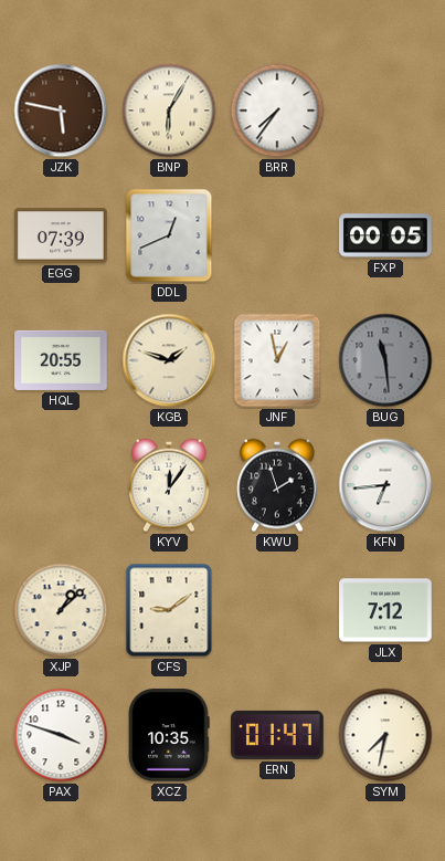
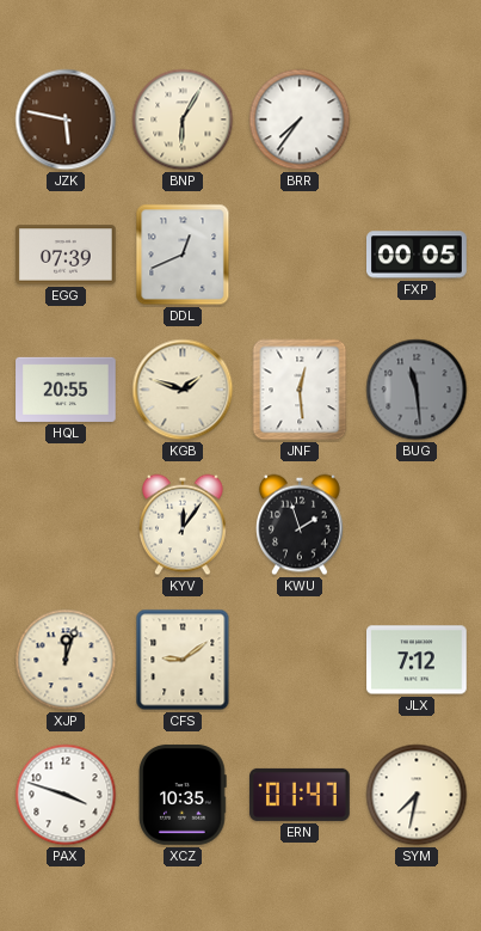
JNF: 12:58 -> 12:29
KFN: 6:44 -> none
XJP: 1:08 -> 12:03
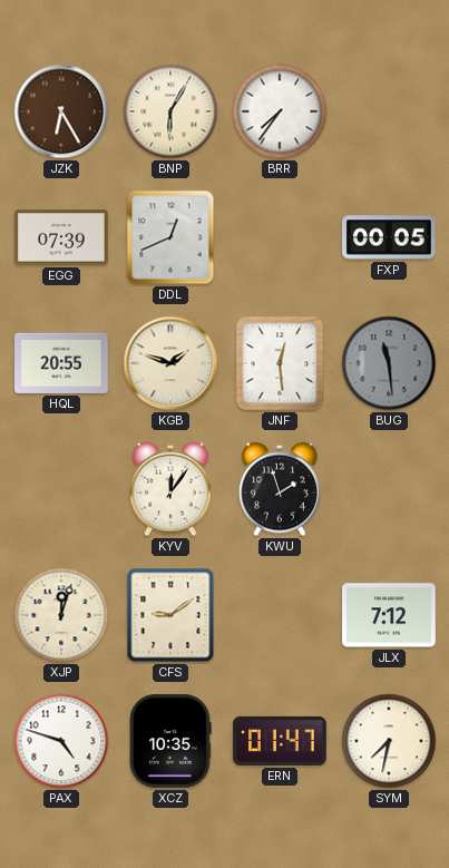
JZK: 5:47 -> 6:25
PAX: 3:48 -> 4:48
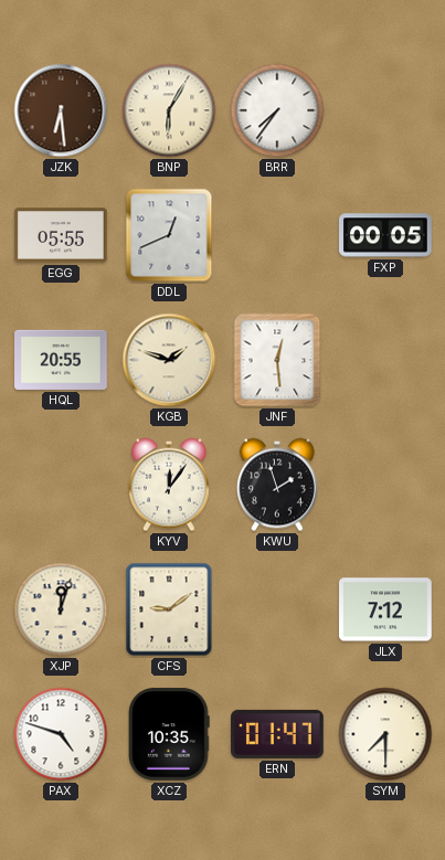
JZK: 6:25 -> 6:29
EGG: 07:39 -> 05:55
BUG: 11:29 -> none
SYM: 7:32 -> 7:30
